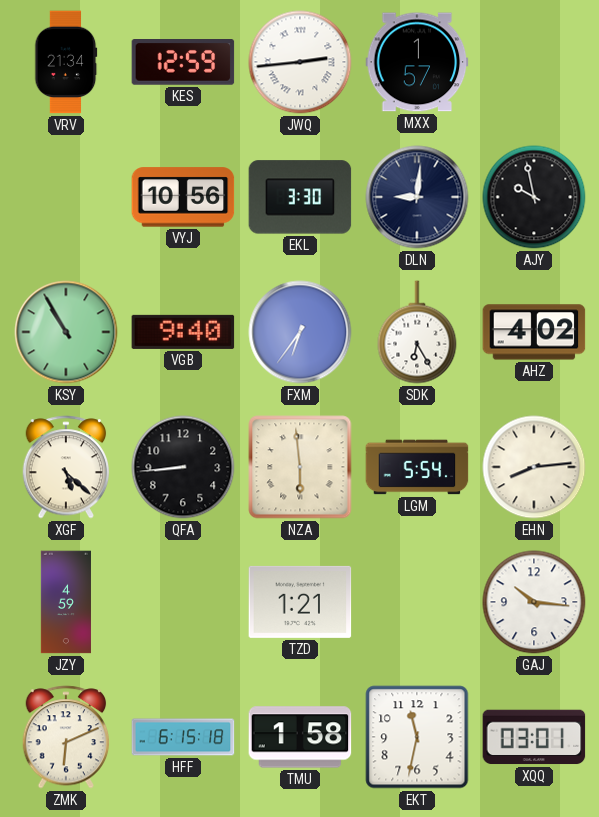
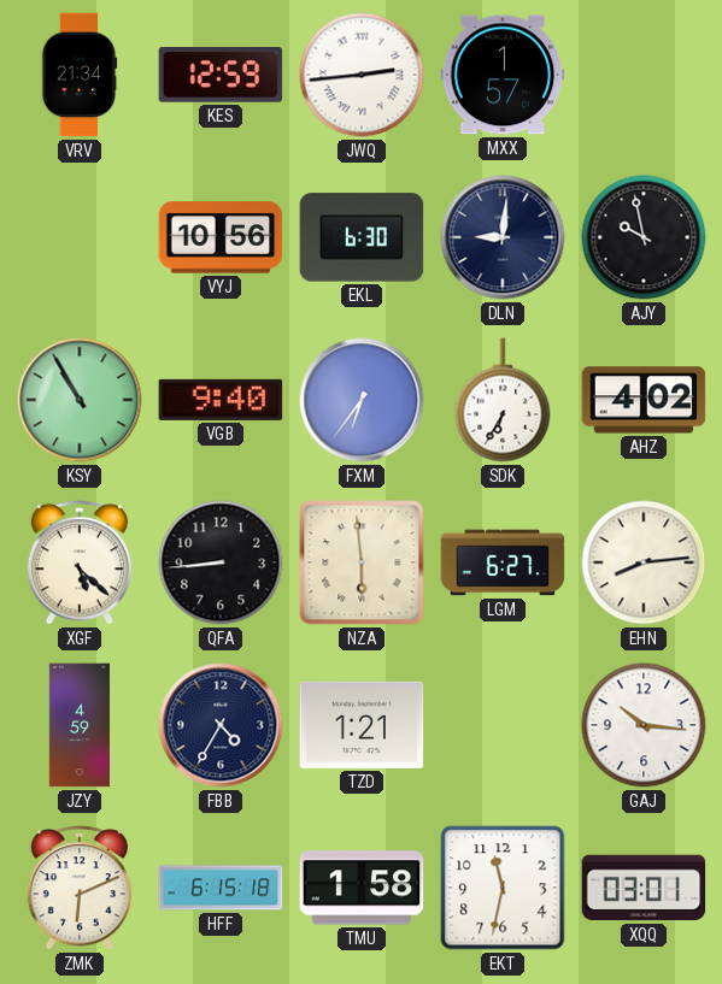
EKL: 3:30 -> 6:30
SDK: 6:25 -> 6:35
LGM: 5:54 -> 6:27
FBB: none -> 4:35
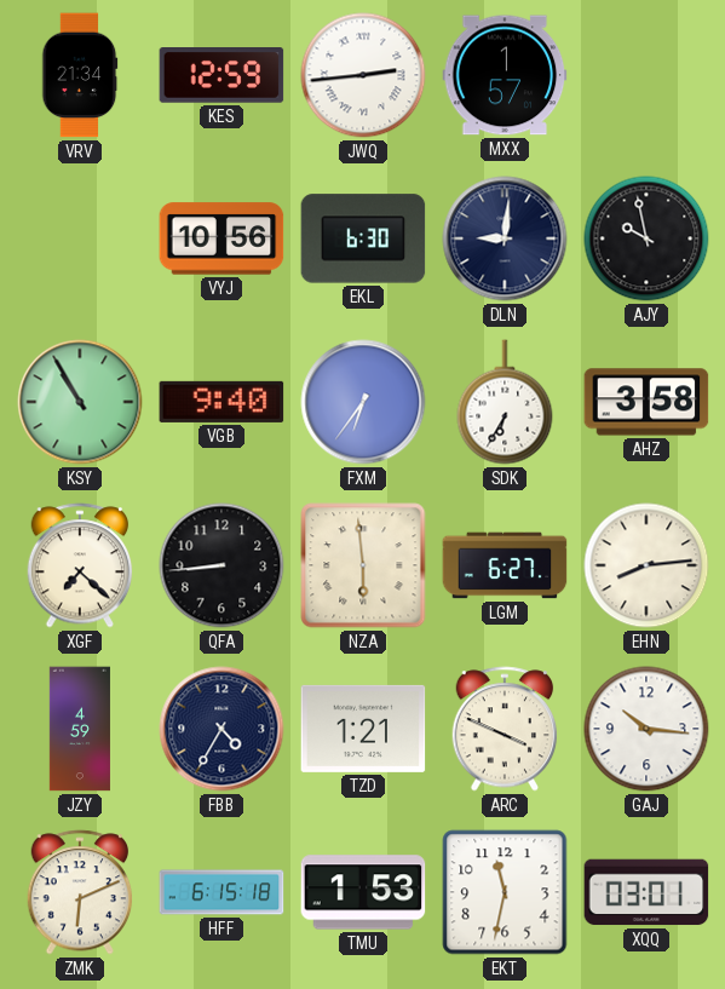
AHZ: 4:02 -> 3:58
XGF: 5:22 -> 7:22
ARC: none -> 3:49
TMU: 1:58 -> 1:53
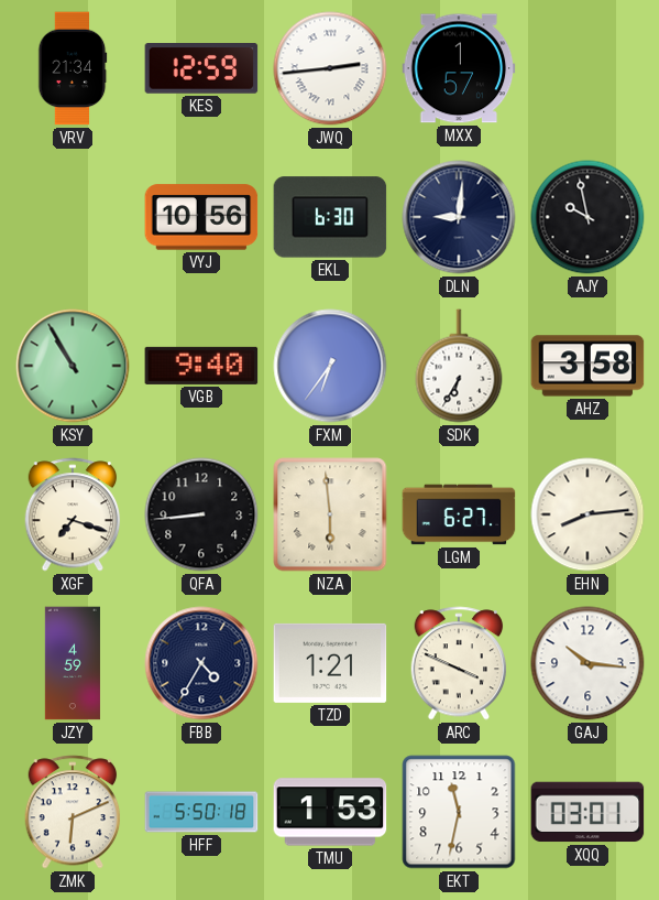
XGF: 7:22 -> 7:18
HFF: 6:15 -> 5:50
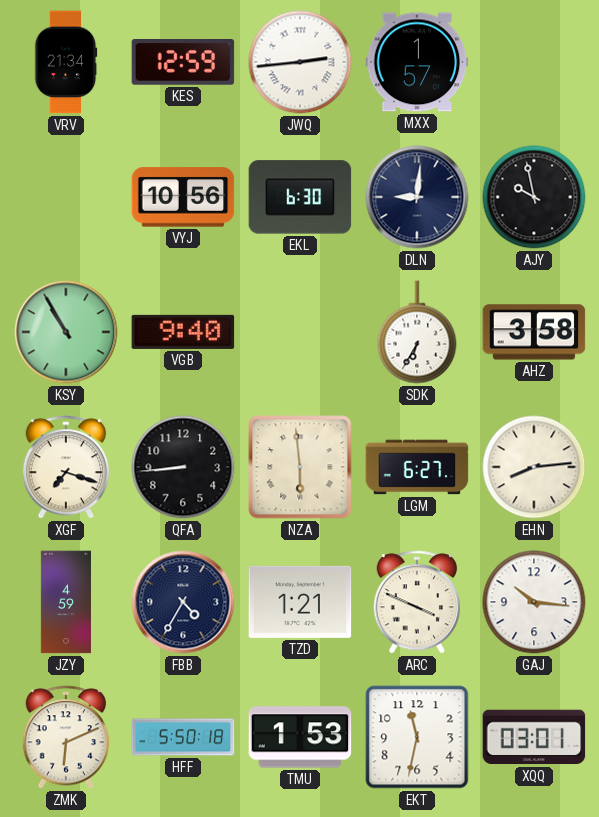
FXM: 6:36 -> none
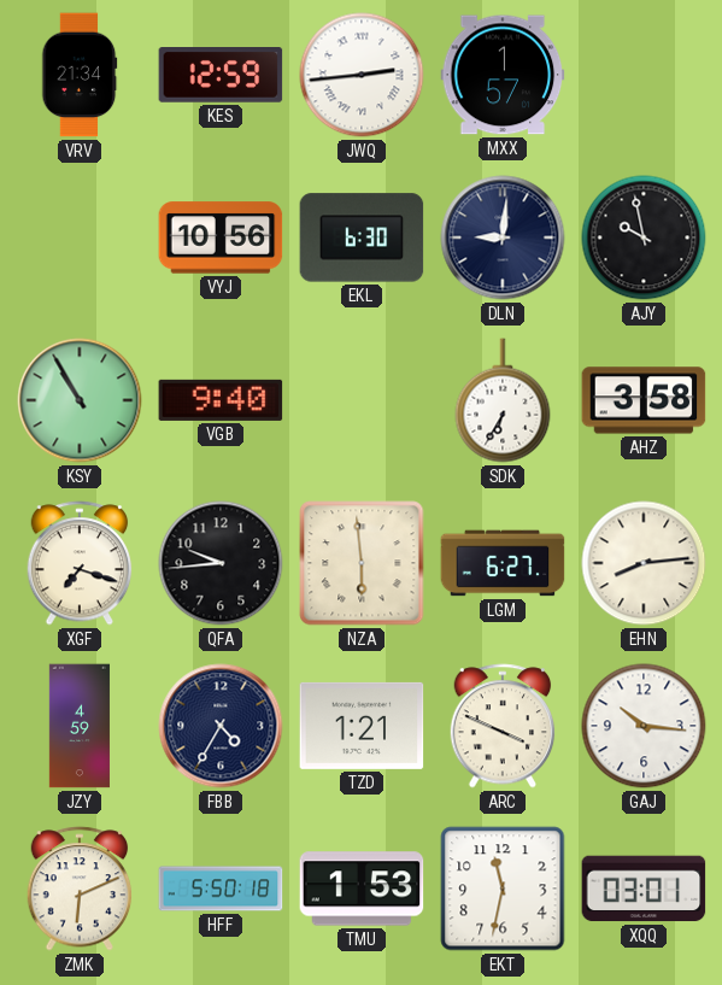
QFA: 8:44 -> 9:44
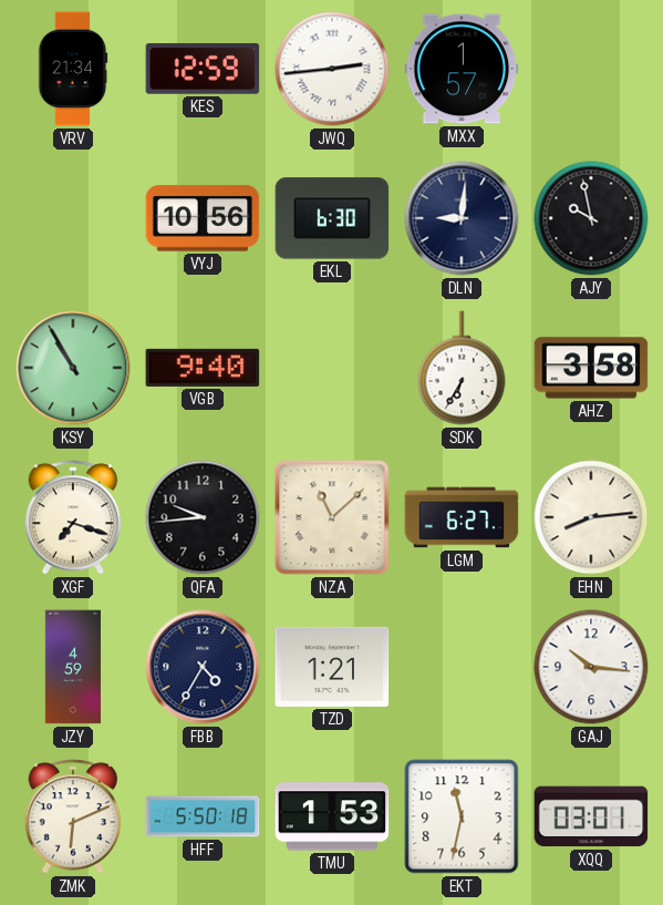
NZA: 5:59 -> 11:08
ARC: 3:49 -> none
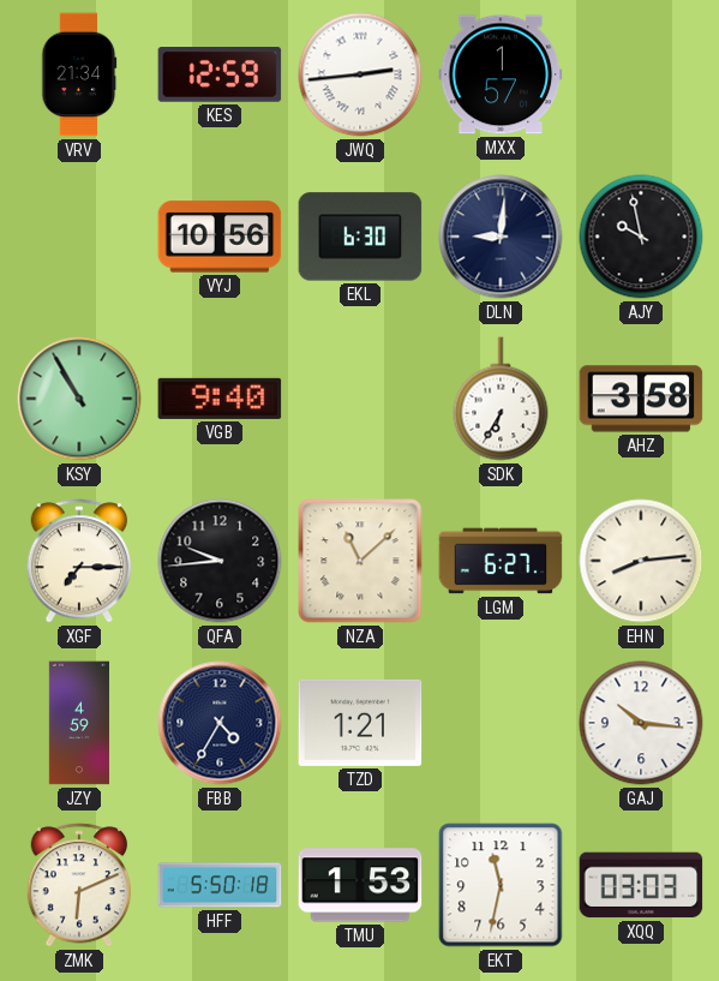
XGF: 7:18 -> 7:15
XQQ: 03:01 -> 03:03
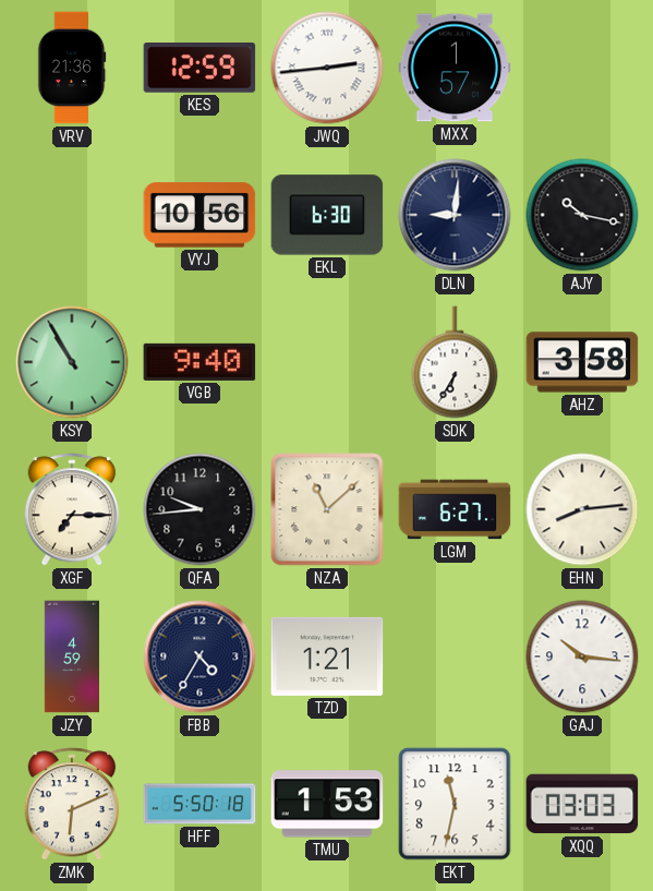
VRV: 21:34 -> 21:36
AJY: 9:58 -> 10:17
